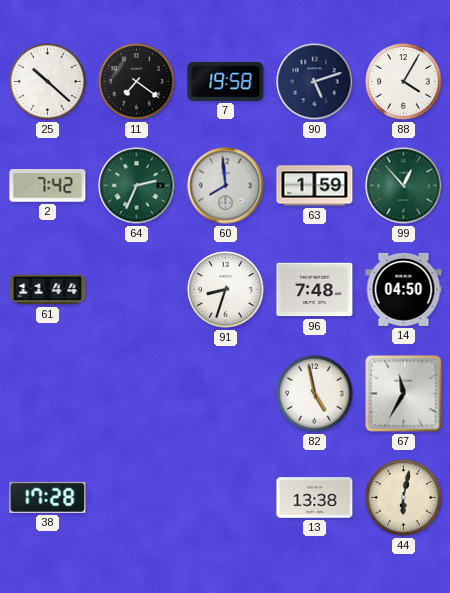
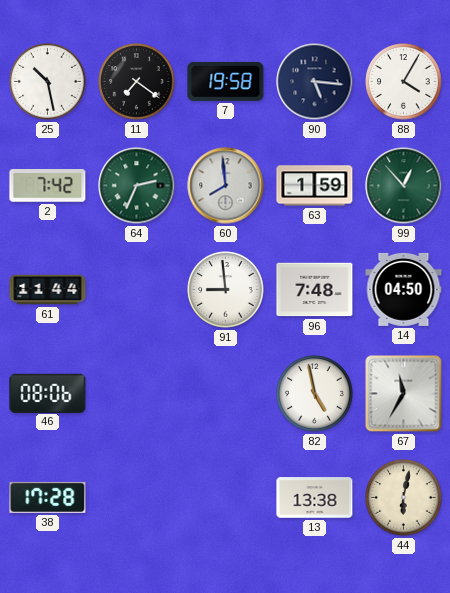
25: 10:22 -> 10:28
90: 5:12 -> 5:16
91: 8:33 -> 8:59
46: none -> 08:06
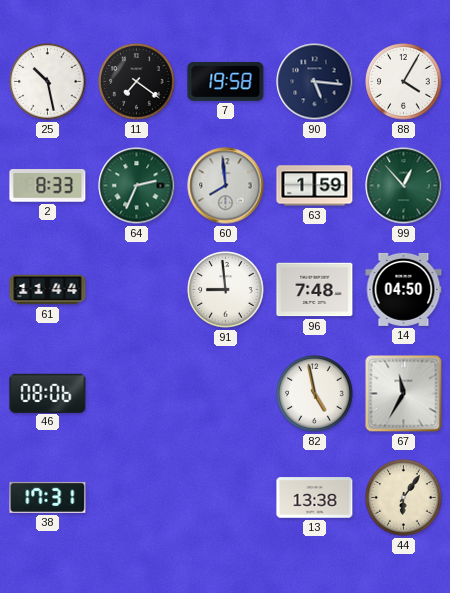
2: 7:42 -> 8:33
38: 17:28 -> 17:31
44: 6:02 -> 6:06
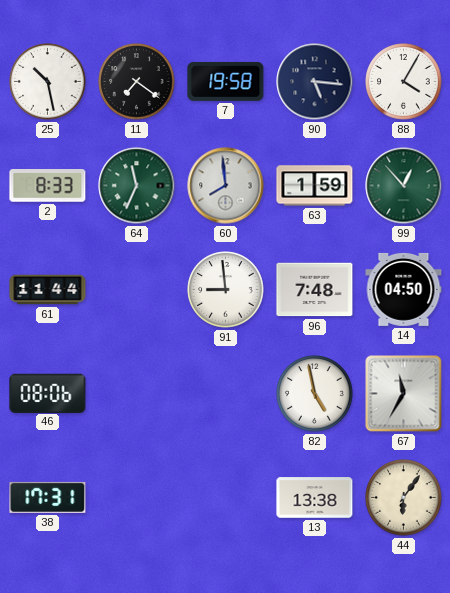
64: 2:34 -> 11:34
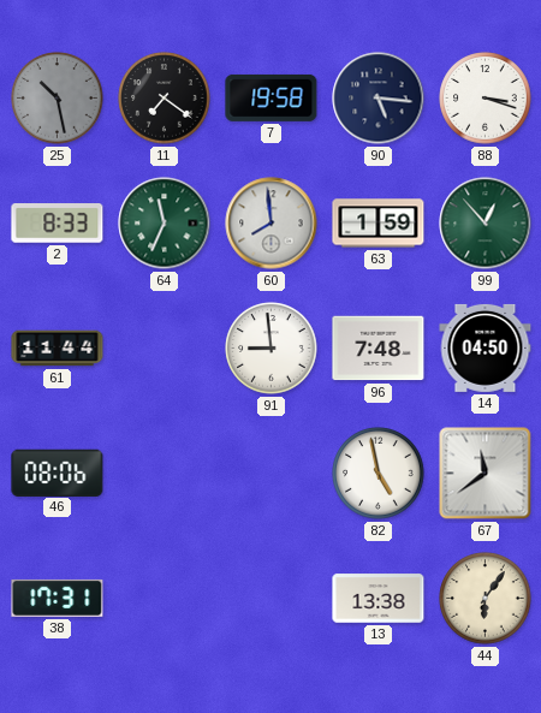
25 dial: white -> grey
88: 4:05 -> 3:18
67: 11:35 -> 11:39
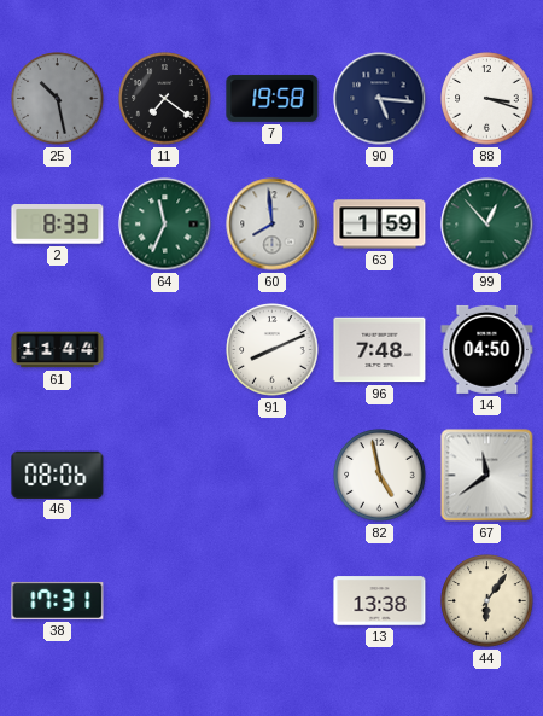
91: 8:59 -> 8:11
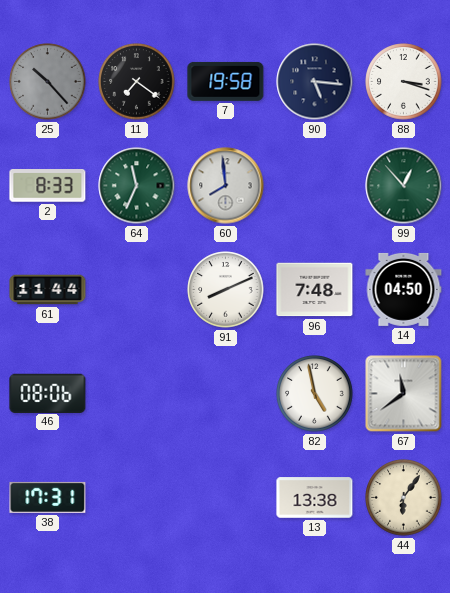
25: 10:28 -> 10:23
63: 1:59 -> none
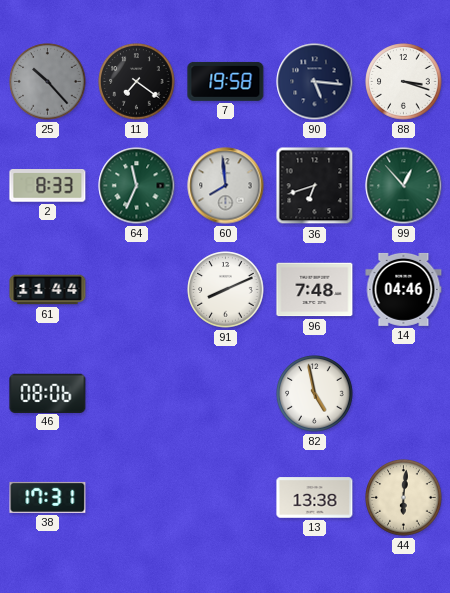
36: none -> 6:42
14: 04:50 -> 04:46
67: 11:39 -> none
44: 6:06 -> 6:01
